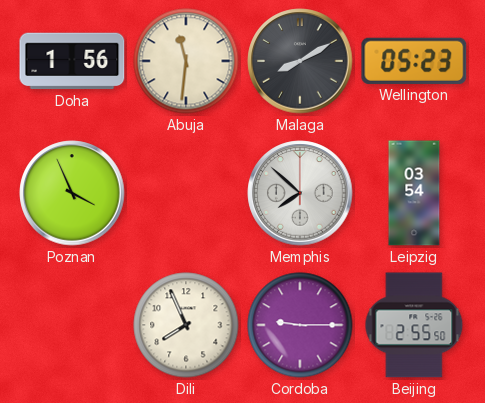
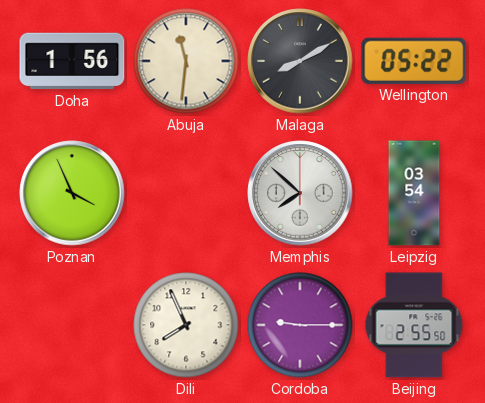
Wellington: 05:23 -> 05:22
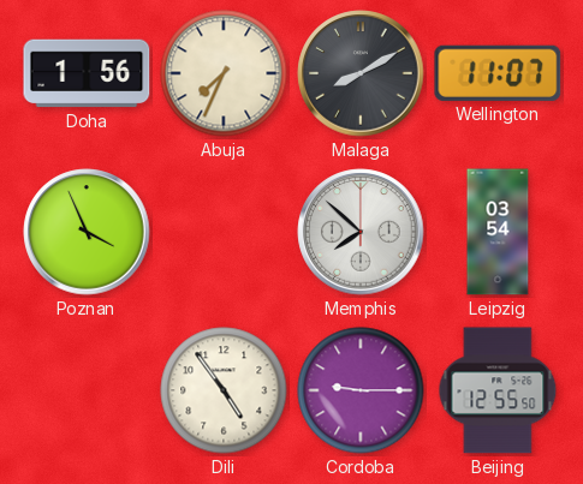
Abuja: 11:31 -> 7:34
Wellington: 05:22 -> 11:07
Dili: 7:56 -> 4:54
Beijing: 2:55 -> 12:55
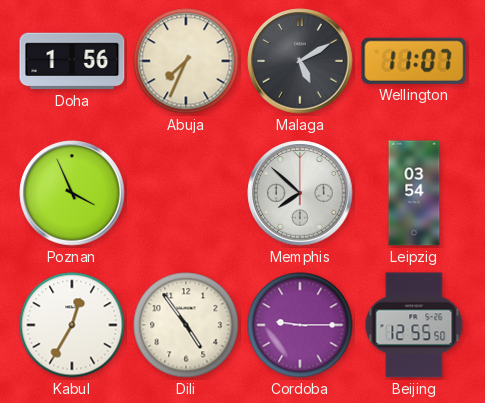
Malaga: 8:10 -> 5:10
Kabul: none -> 12:35
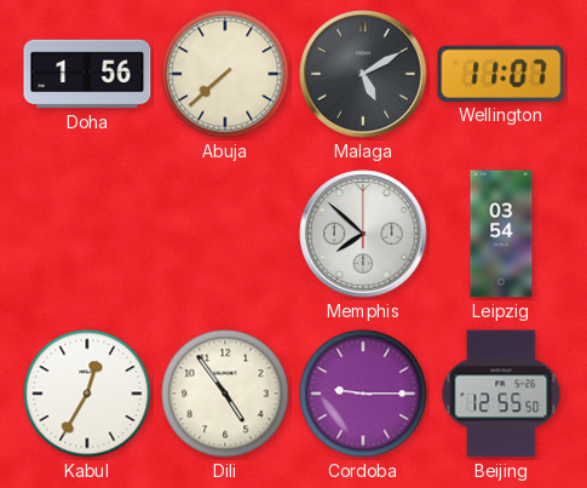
Abuja: 7:34 -> 7:38
Poznan: 3:56 -> none
